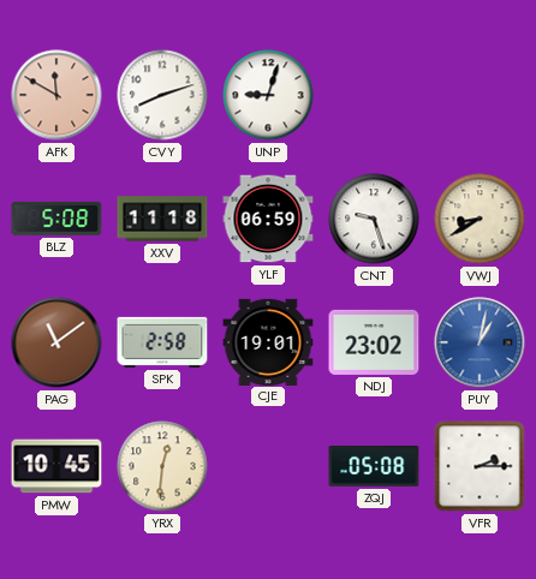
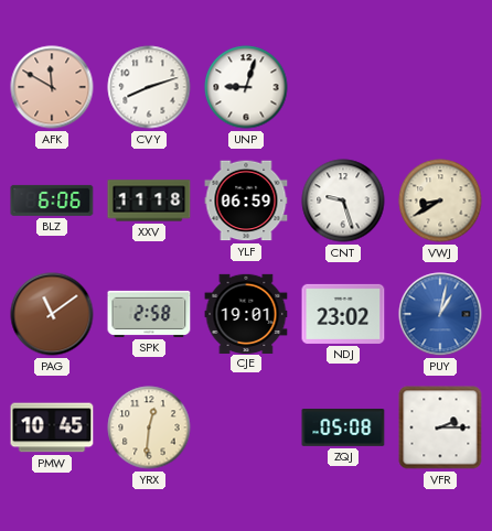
BLZ: 5:08 -> 6:06
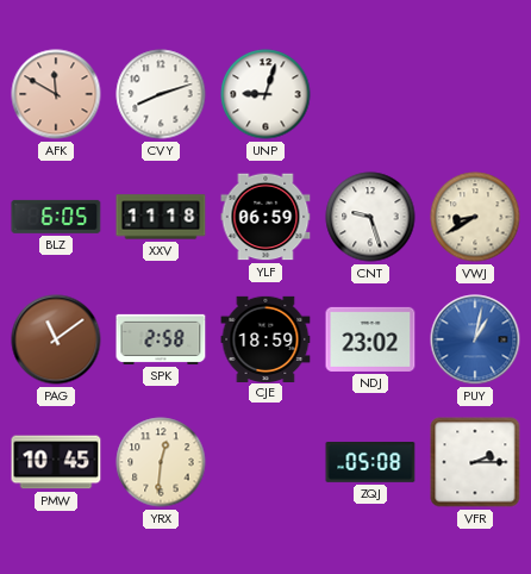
BLZ: 6:06 -> 6:05
CJE: 19:01 -> 18:59
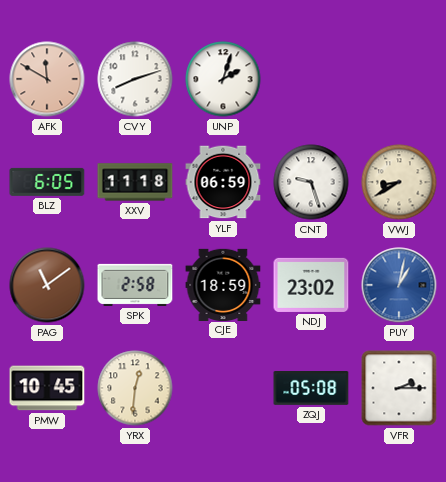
UNP: 9:03 -> 2:03
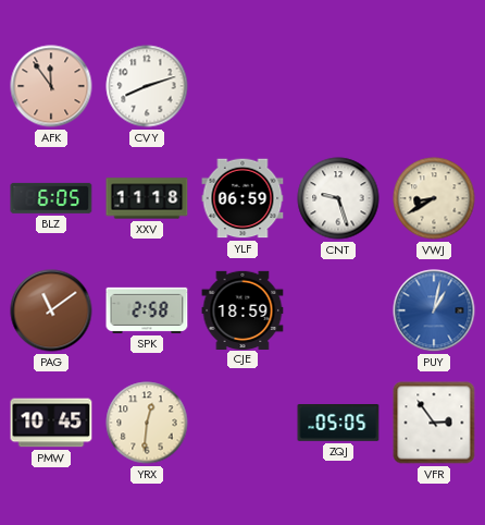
AFK: 11:50 -> 11:54
UNP: 2:03 -> none
NDJ: 23:02 -> none
ZQJ: 05:08 -> 05:05
VFR: 2:15 -> 2:54
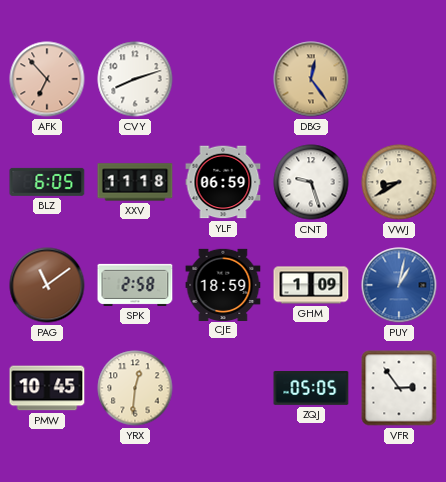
AFK: 11:54 -> 6:53
DBG: none -> 12:24
GHM: none -> 1:09
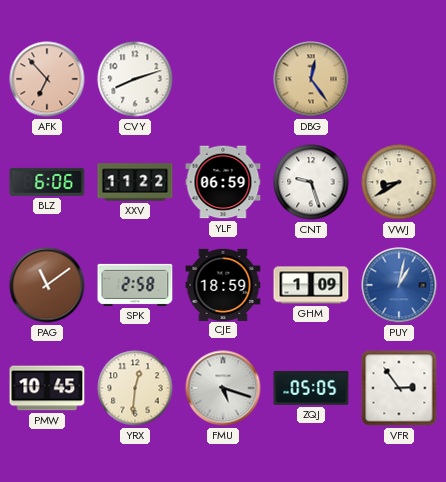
BLZ: 6:05 -> 6:06
XXV: 11:18 -> 11:22
FMU: none -> 5:18
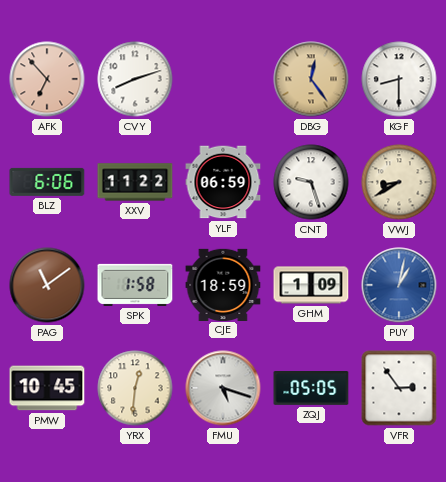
KGF: none -> 8:30
SPK: 2:58 -> 1:58
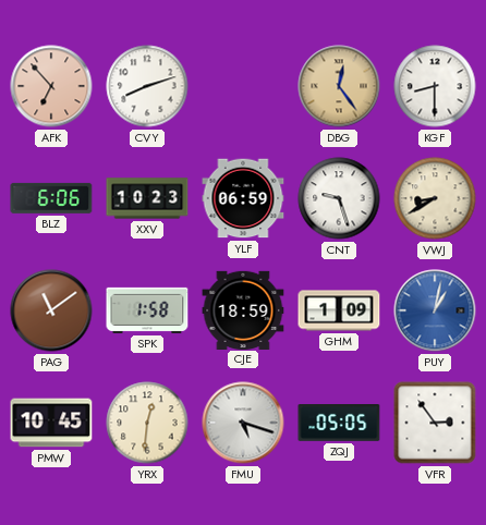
XXV: 11:22 -> 10:23
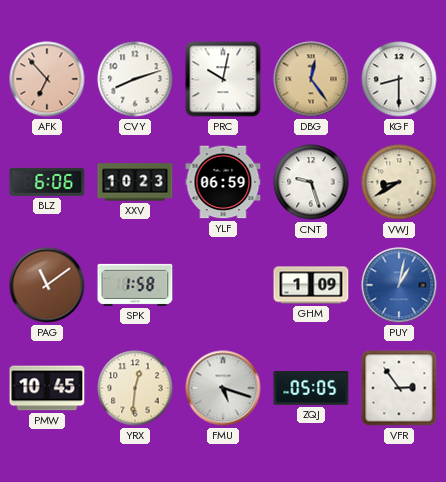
PRC: none -> 10:02
CJE: 18:59 -> none
